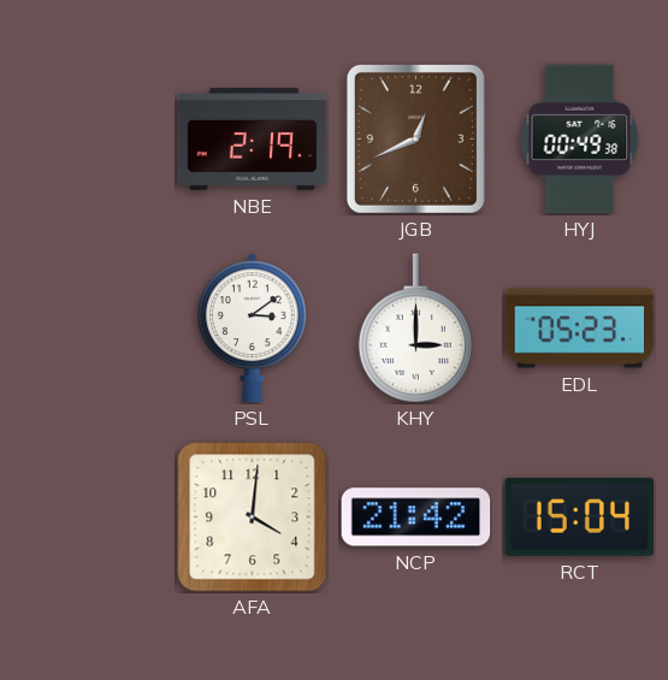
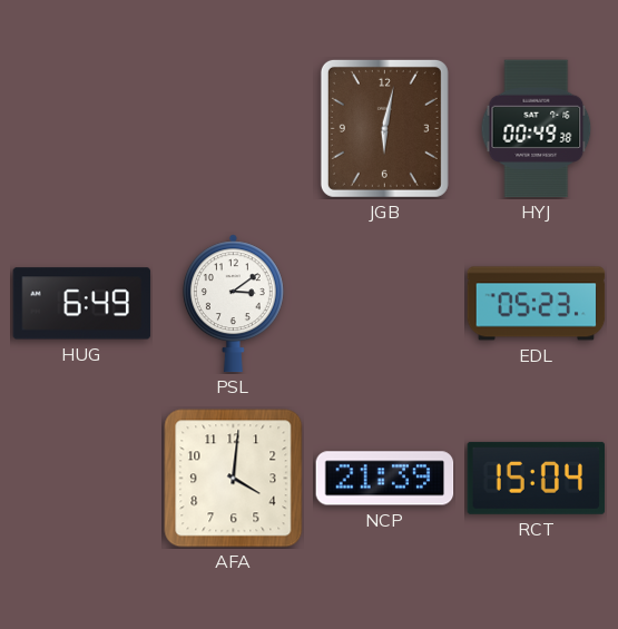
NBE: 2:19 -> none
JGB: 12:41 -> 6:02
HUG: none -> 6:49
KHY: 3:00 -> none
NCP: 21:42 -> 21:39
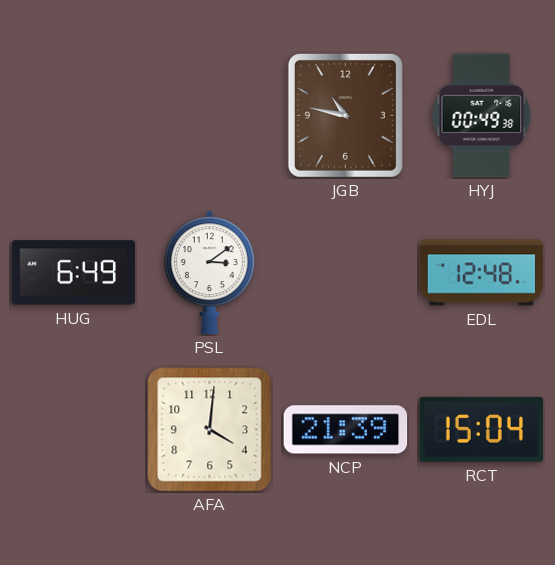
JGB: 6:02 -> 10:47
EDL: 05:23 -> 12:48
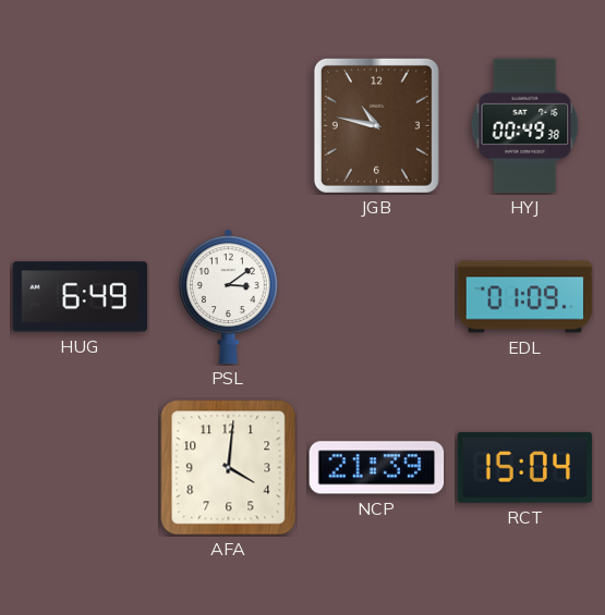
EDL: 12:48 -> 01:09
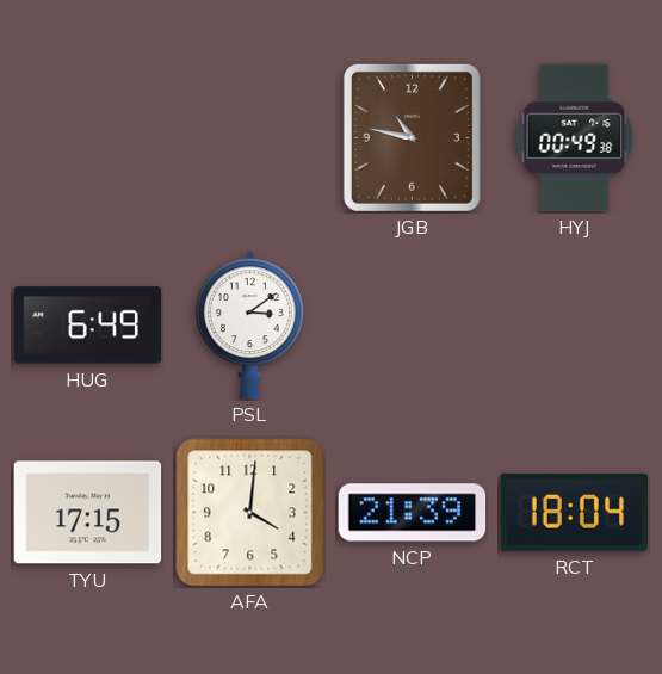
EDL: 01:09 -> none
TYU: none -> 17:15
RCT: 15:04 -> 18:04
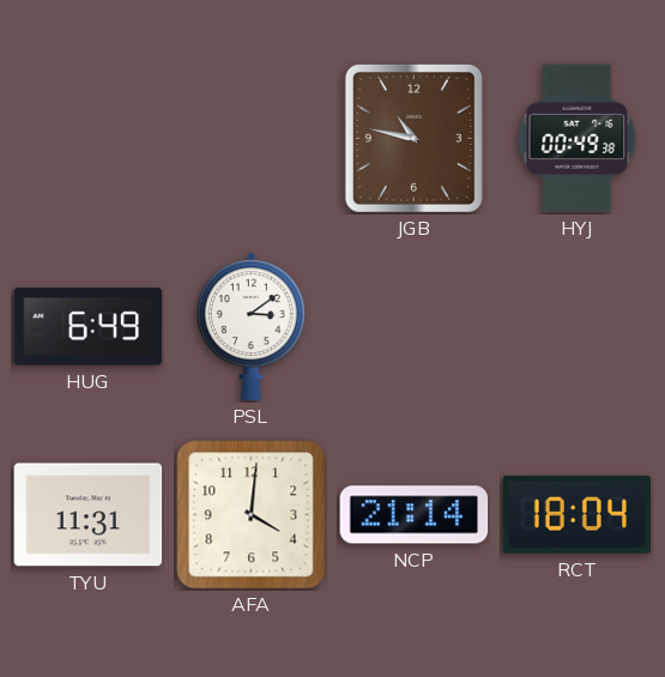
TYU: 17:15 -> 11:31
NCP: 21:39 -> 21:14
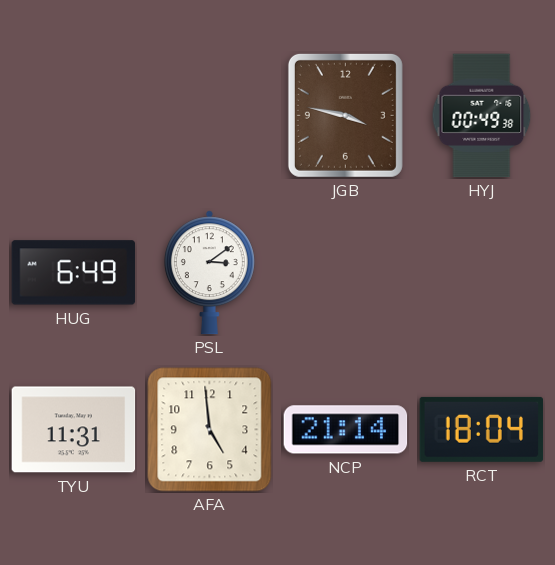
JGB: 10:47 -> 3:47
AFA: 4:01 -> 4:59
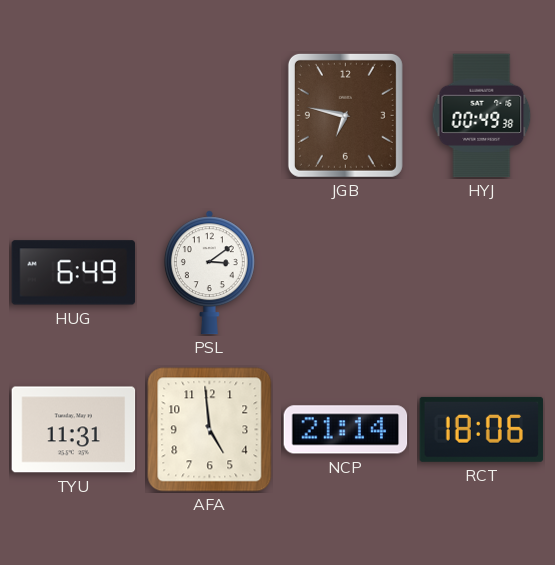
JGB: 3:47 -> 6:47
RCT: 18:04 -> 18:06
